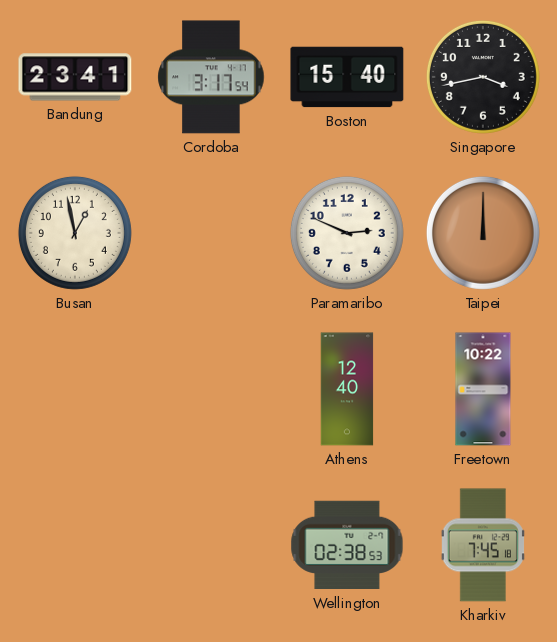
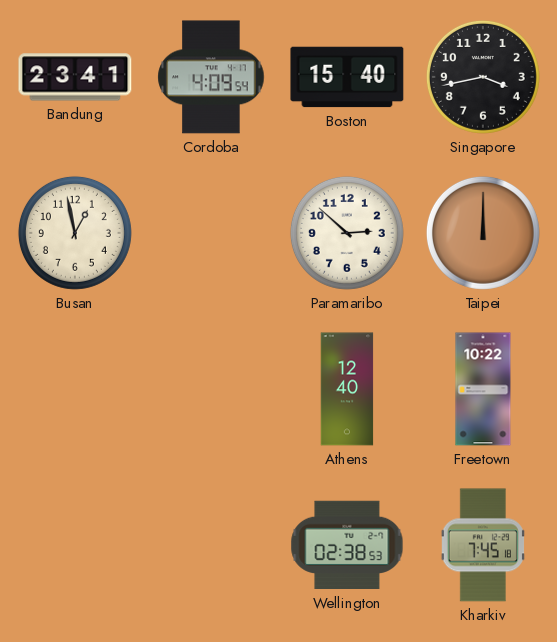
Cordoba: 3:17 -> 4:09
Paramaribo: 2:49 -> 2:52
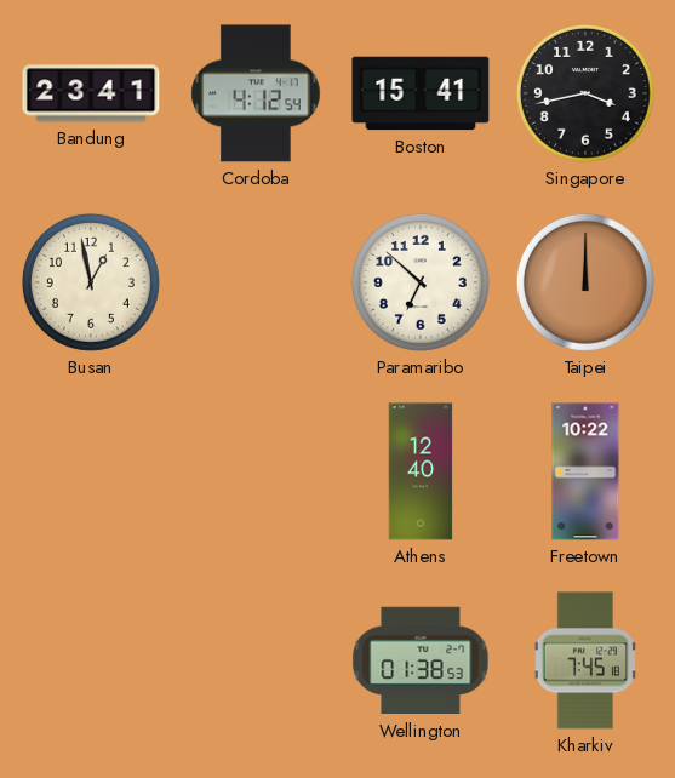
Cordoba: 4:09 -> 4:12
Boston: 15:40 -> 15:41
Paramaribo: 2:52 -> 6:52
Wellington: 02:38 -> 01:38
